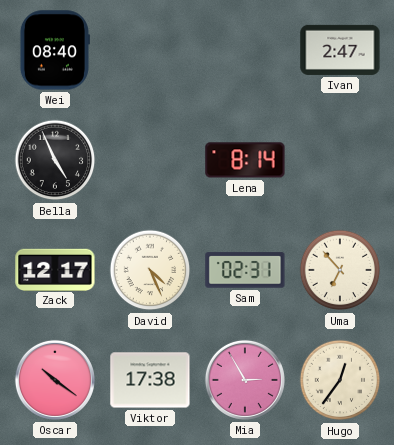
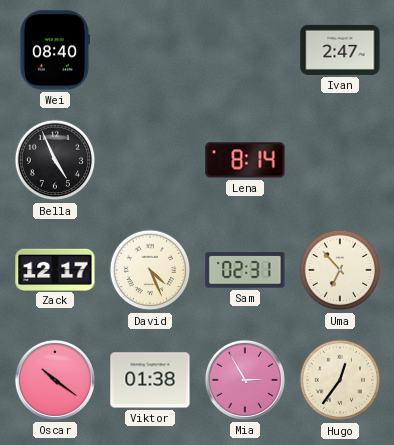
Viktor: 17:38 -> 01:38
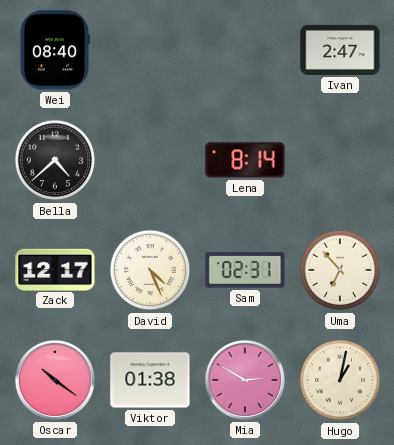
Bella: 4:56 -> 4:38
Mia: 2:55 -> 2:50
Hugo: 12:36 -> 1:02
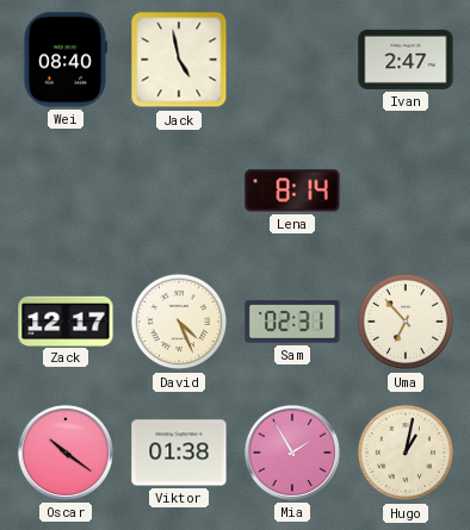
Jack: none -> 4:58
Bella: 4:38 -> none
Mia: 2:50 -> 1:55
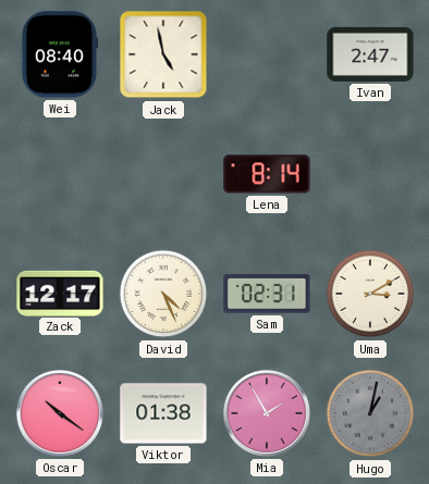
Uma: 6:53 -> 3:10
Hugo dial: cream -> grey
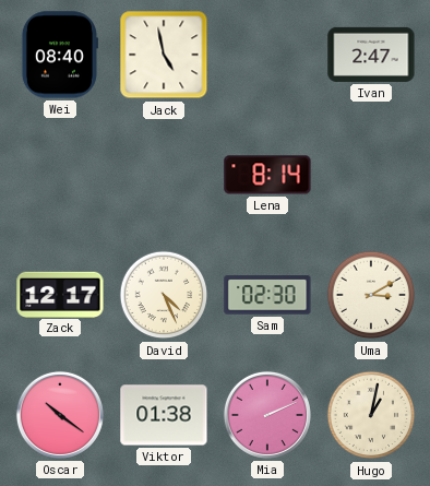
Sam: 02:31 -> 02:30
Mia: 1:55 -> 2:11
Hugo dial: grey -> cream
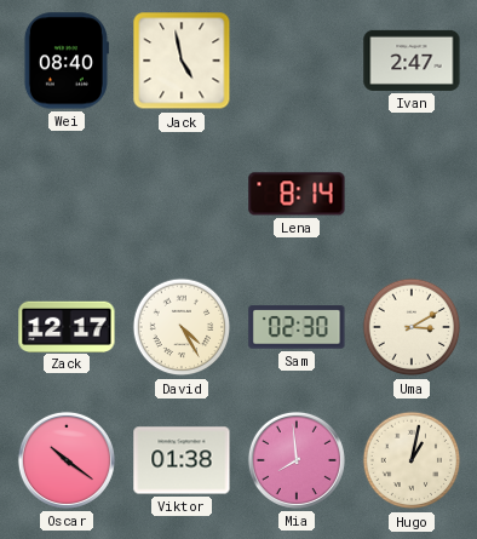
David: 4:26 -> 4:25
Mia: 2:11 -> 7:59
